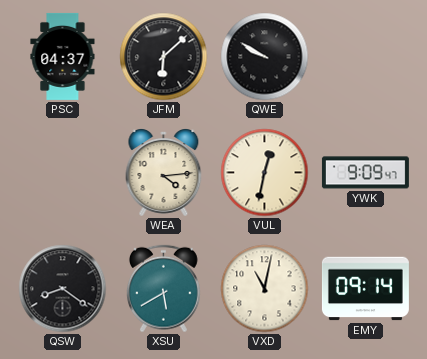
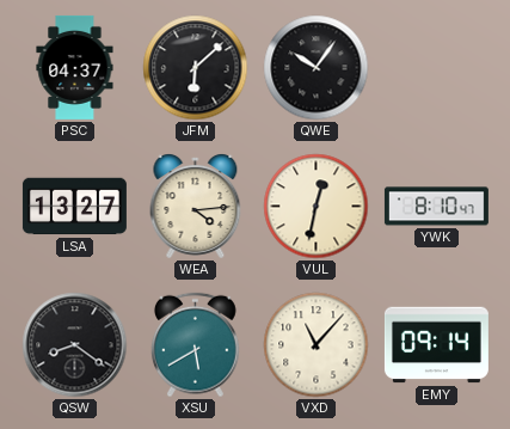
QWE: 9:50 -> 10:06
LSA: none -> 13:27
YWK: 9:09 -> 8:10
VXD: 11:02 -> 11:07
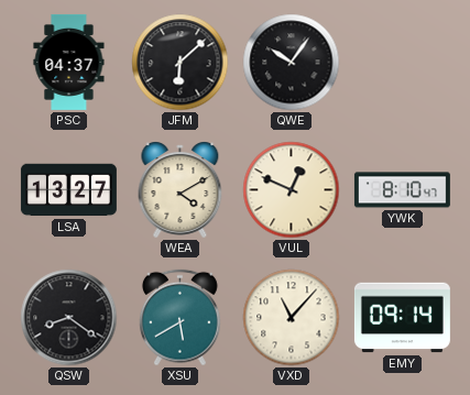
WEA: 4:14 -> 4:10
VUL: 12:32 -> 12:49
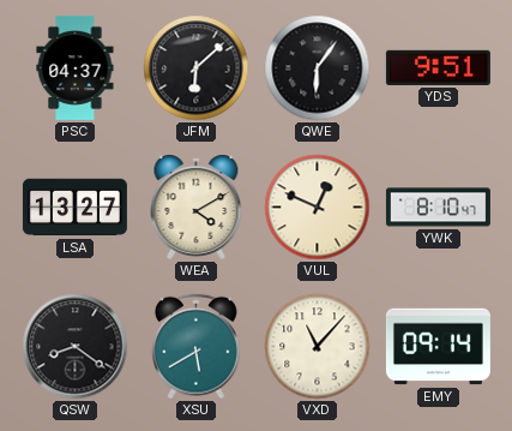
QWE: 10:06 -> 6:06
YDS: none -> 9:51
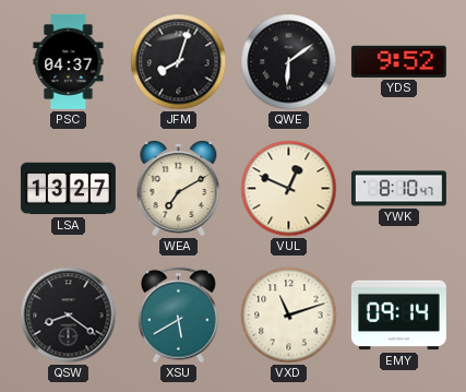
JFM: 6:08 -> 8:03
QWE: 6:06 -> 6:09
YDS: 9:51 -> 9:52
WEA: 4:10 -> 7:10
VXD: 11:07 -> 11:12
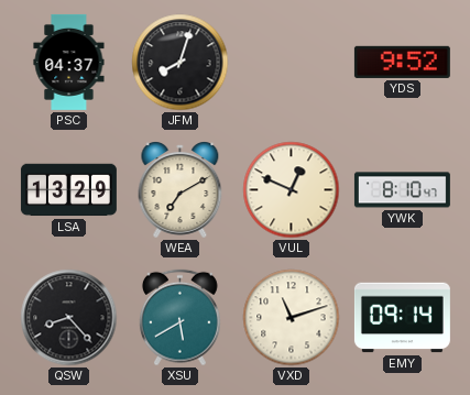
QWE: 6:09 -> none
LSA: 13:27 -> 13:29
QSW: 8:21 -> 8:23
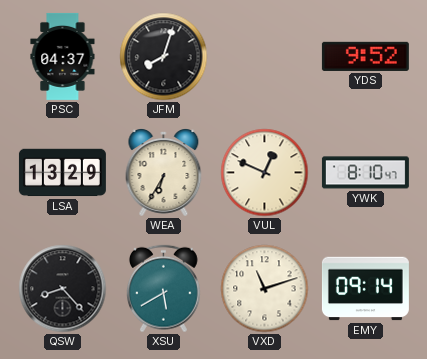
WEA: 7:10 -> 6:35
